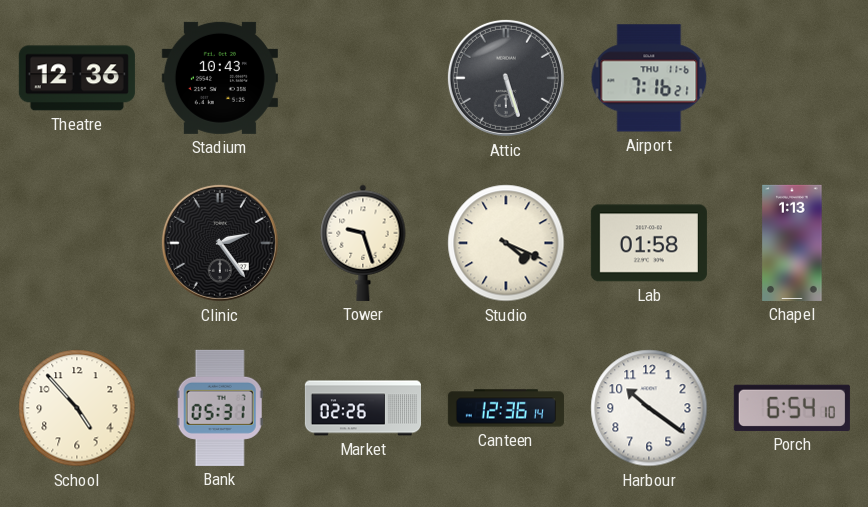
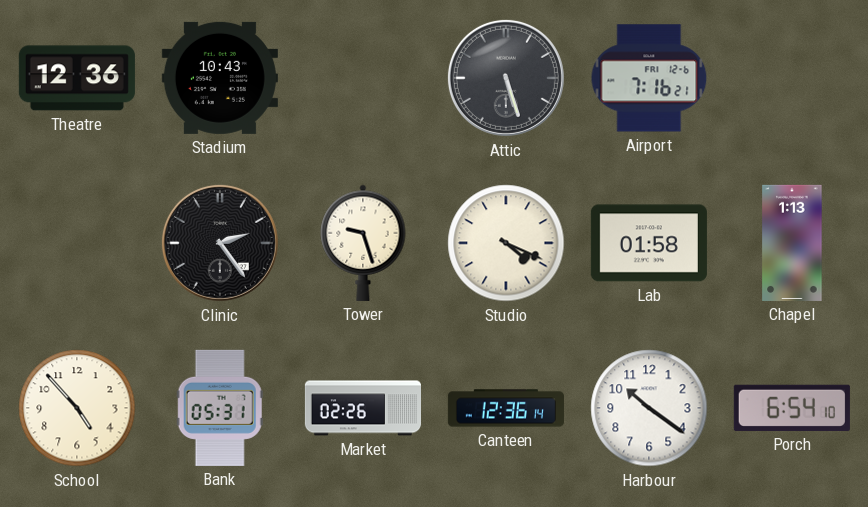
Airport date: THU 11-6 -> FRI 12-6
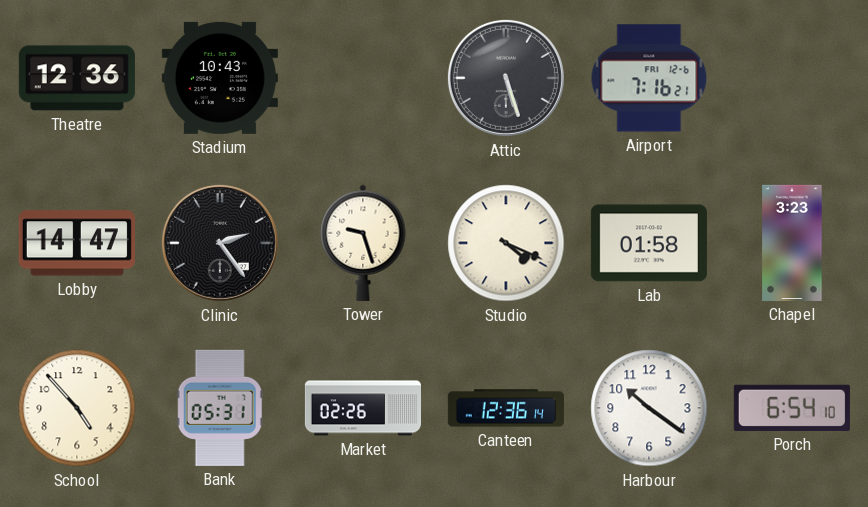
Lobby: none -> 14:47
Chapel: 1:13 -> 3:23
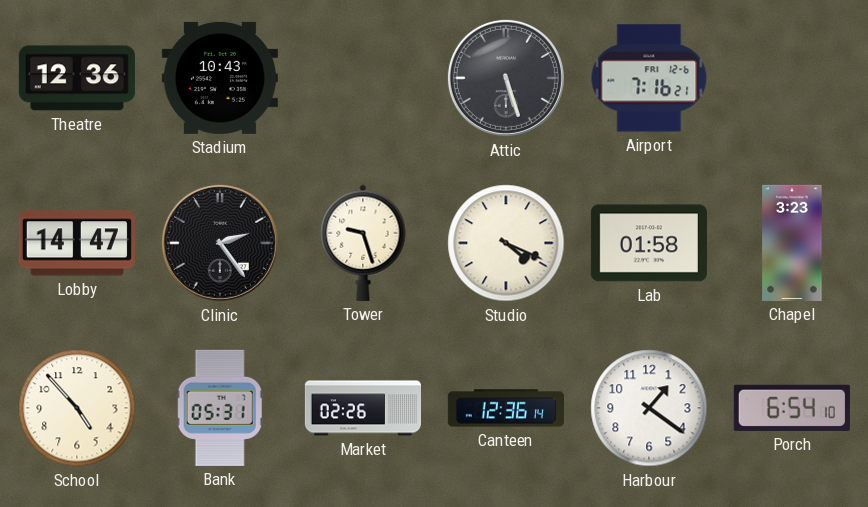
Harbour: 10:21 -> 1:21
